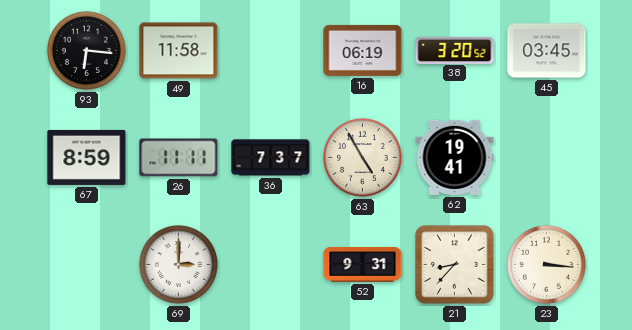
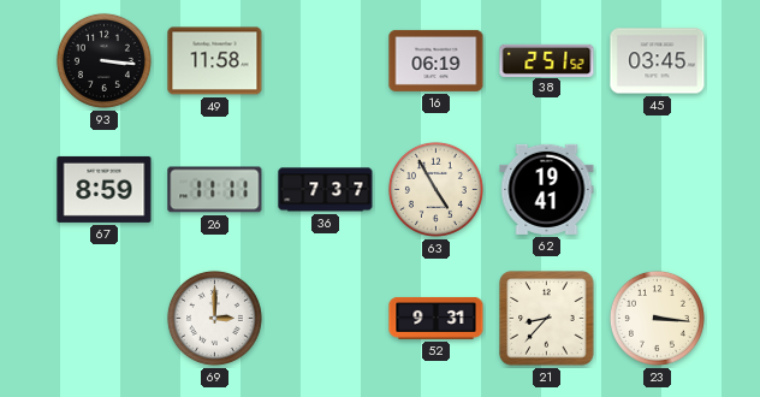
93: 6:16 -> 3:16
38: 3:20 -> 2:51
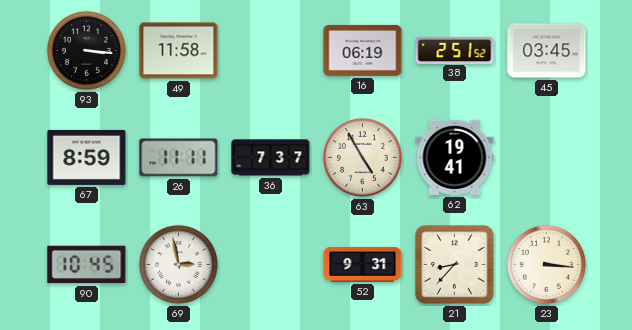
90: none -> 10:45
69: 3:00 -> 2:58
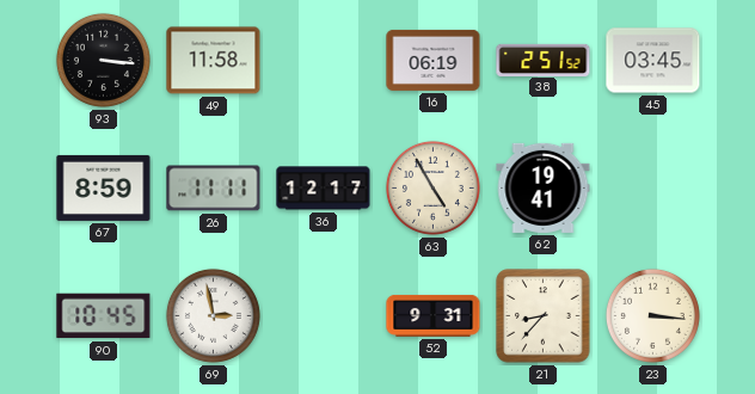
36: 7:37 -> 12:17
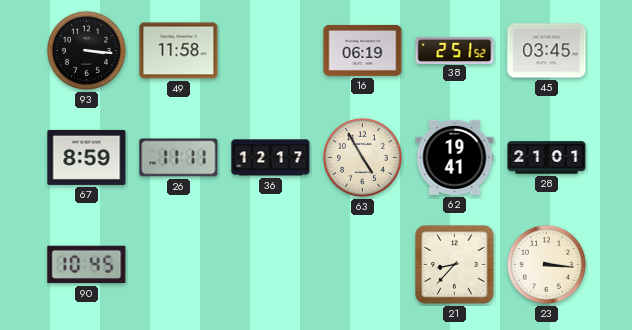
28: none -> 21:01
69: 2:58 -> none
52: 9:31 -> none
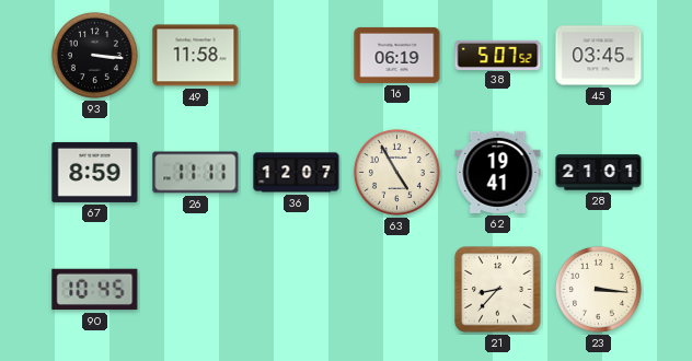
38: 2:51 -> 5:07
36: 12:17 -> 12:07
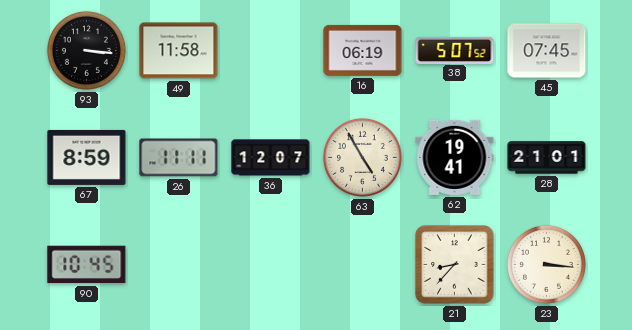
45: 03:45 -> 07:45
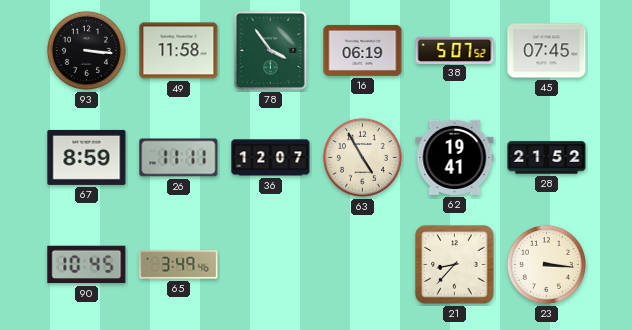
78: none -> 3:54
28: 21:01 -> 21:52
65: none -> 3:49
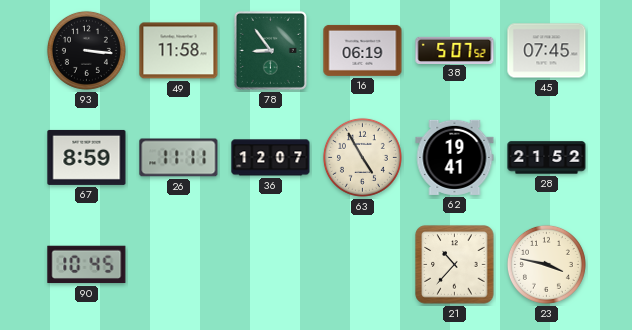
78: 3:54 -> 8:54
65: 3:49 -> none
21: 8:37 -> 10:37
23: 3:16 -> 3:47
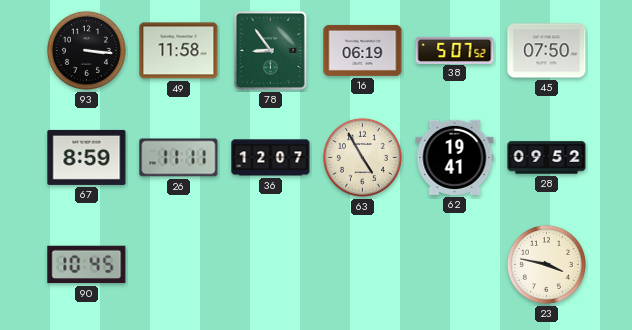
45: 07:45 -> 07:50
28: 21:52 -> 09:52
21: 10:37 -> none
